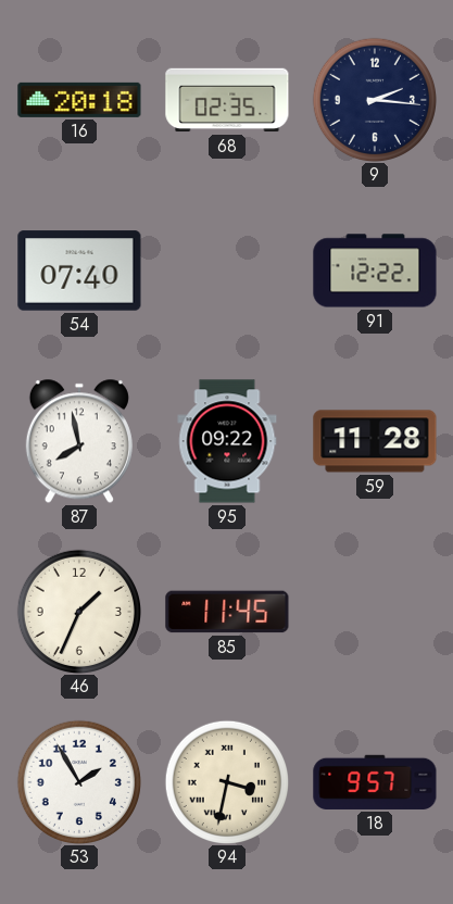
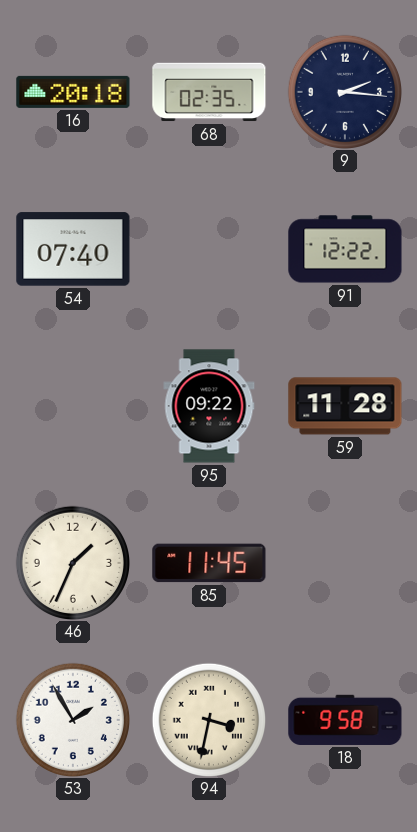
87: 7:58 -> none
18: 9:57 -> 9:58
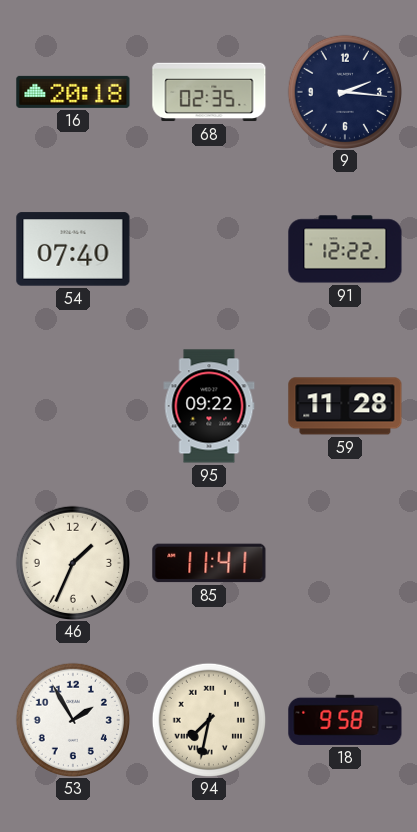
85: 11:45 -> 11:41
94: 3:32 -> 7:32
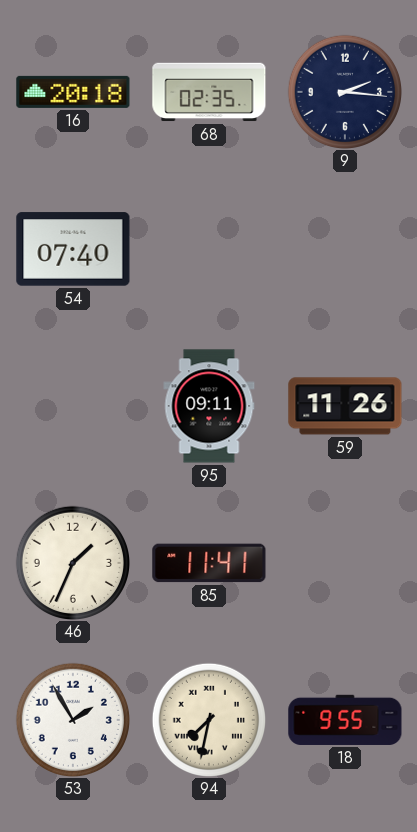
91: 12:22 -> none
95: 09:22 -> 09:11
59: 11:28 -> 11:26
18: 9:58 -> 9:55
